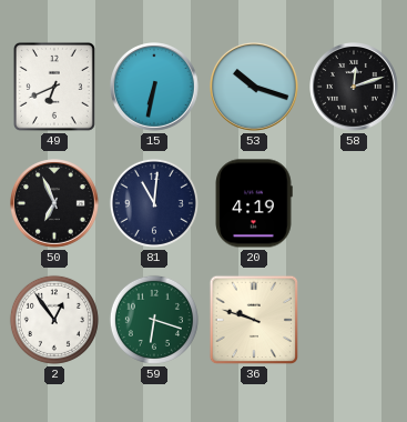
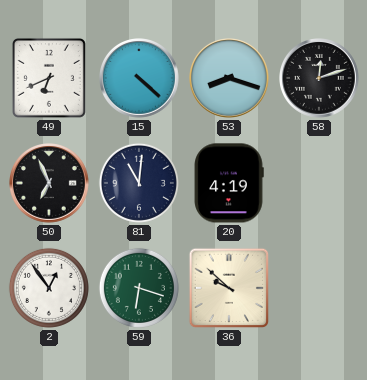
15: 6:32 -> 4:22
53: 10:18 -> 8:18
36: 9:48 -> 9:52
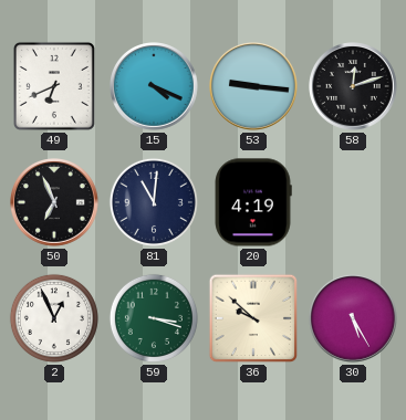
15: 4:22 -> 4:19
53: 8:18 -> 9:16
2: 12:54 -> 12:56
59: 6:18 -> 3:18
30: none -> 5:25
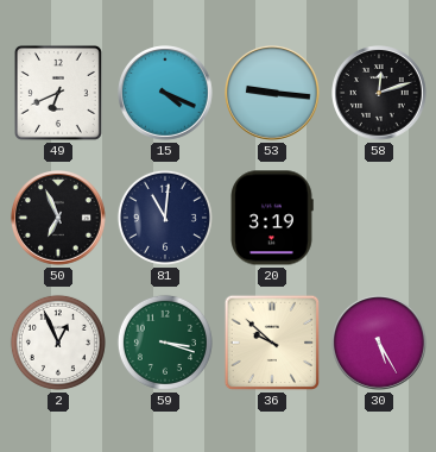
20: 4:19 -> 3:19
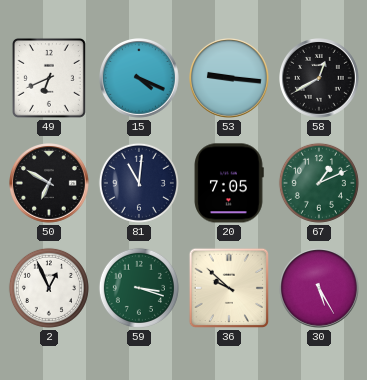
58: 12:12 -> 12:40
50: 6:56 -> 6:50
20: 3:19 -> 7:05
67: none -> 1:11
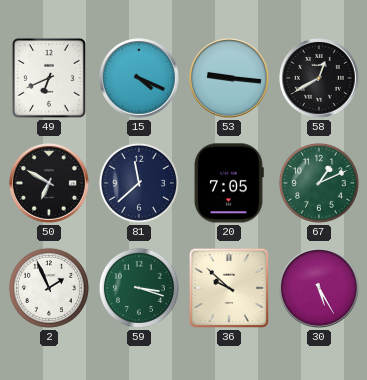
81: 11:01 -> 11:38
2: 12:56 -> 1:56
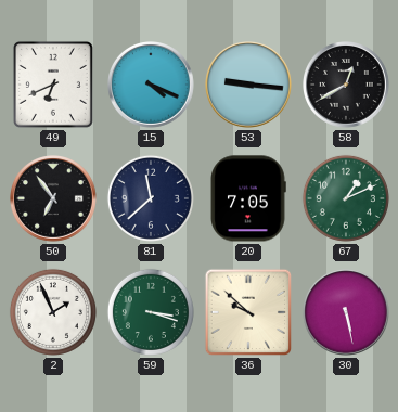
50: 6:50 -> 6:54
30: 5:25 -> 5:28
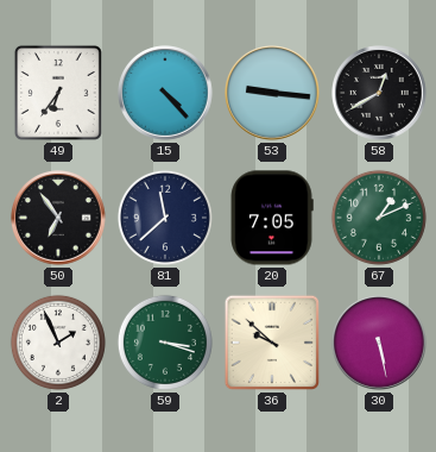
49: 6:41 -> 6:36
15: 4:19 -> 4:23
